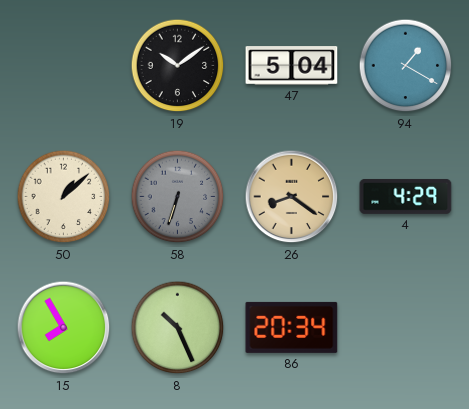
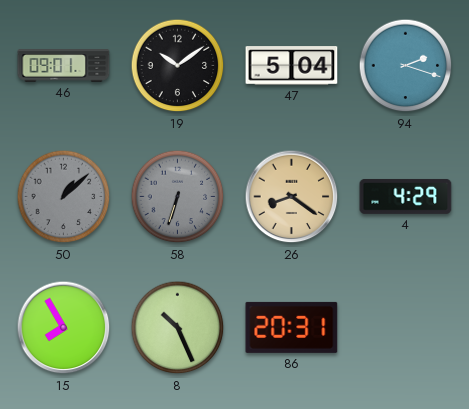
46: none -> 09:01
94: 1:20 -> 2:18
50 dial: cream -> grey
86: 20:34 -> 20:31
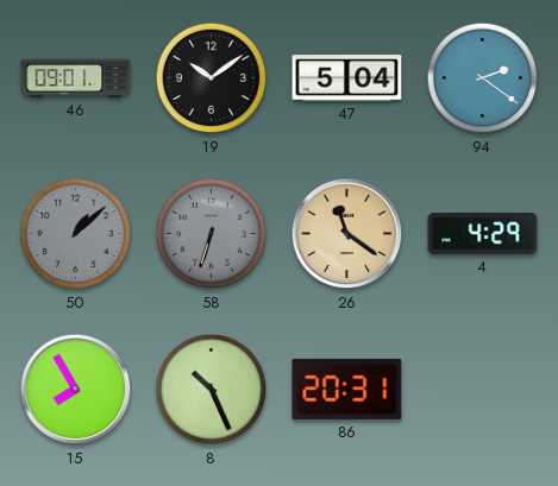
94: 2:18 -> 2:21
26: 8:21 -> 11:21
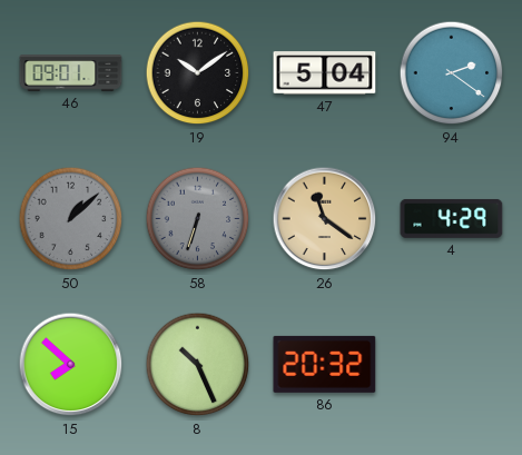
15: 7:55 -> 7:52
86: 20:31 -> 20:32
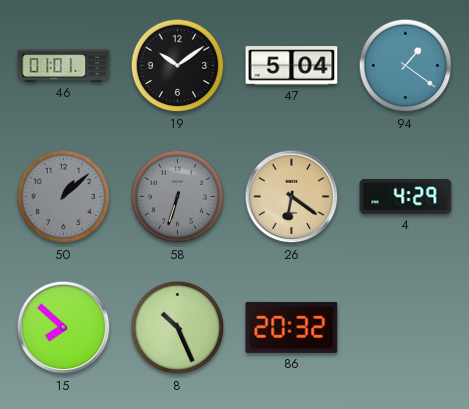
46: 09:01 -> 01:01
94: 2:21 -> 1:21
26: 11:21 -> 6:21
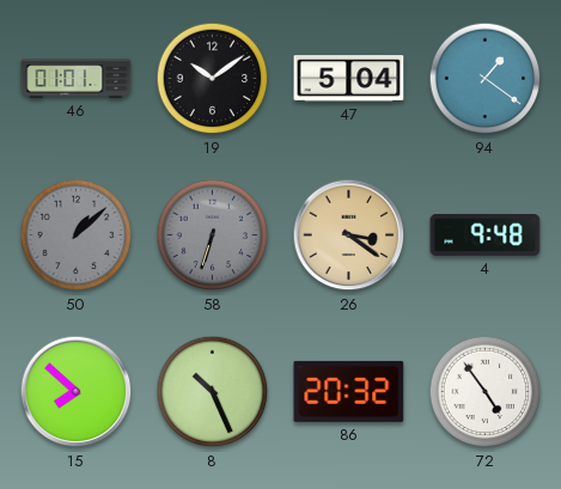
26: 6:21 -> 3:21
4: 4:29 -> 9:48
72: none -> 4:54
